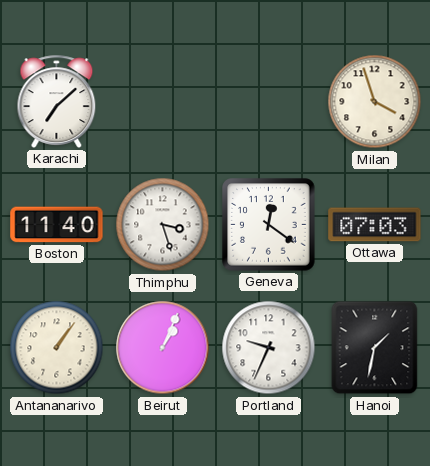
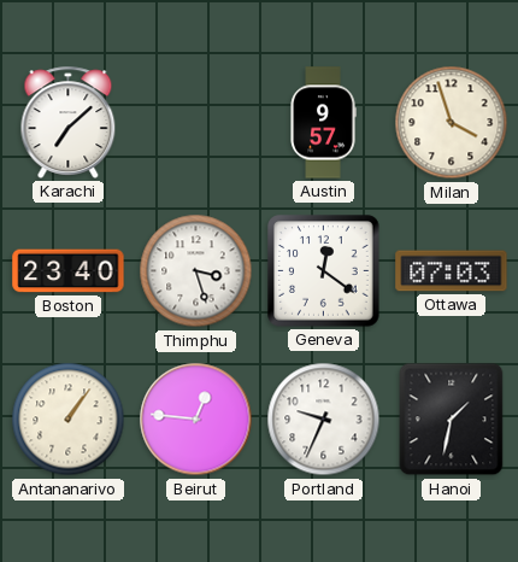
Austin: none -> 9:57
Boston: 11:40 -> 23:40
Beirut: 1:04 -> 12:46
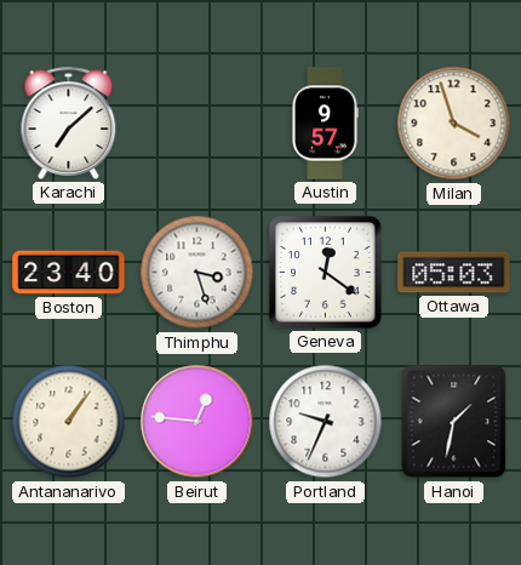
Ottawa: 07:03 -> 05:03
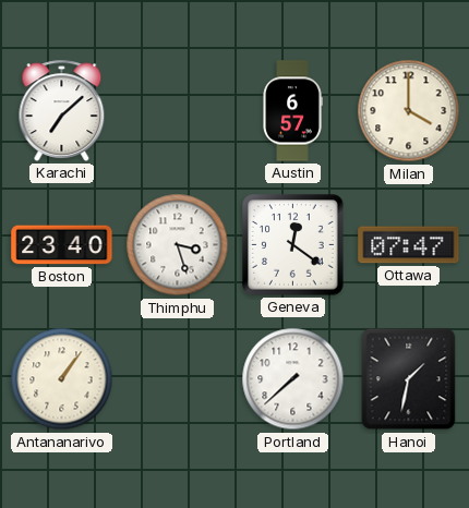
Austin: 9:57 -> 6:57
Milan: 3:57 -> 4:00
Ottawa: 05:03 -> 07:47
Beirut: 12:46 -> none
Portland: 9:34 -> 7:38
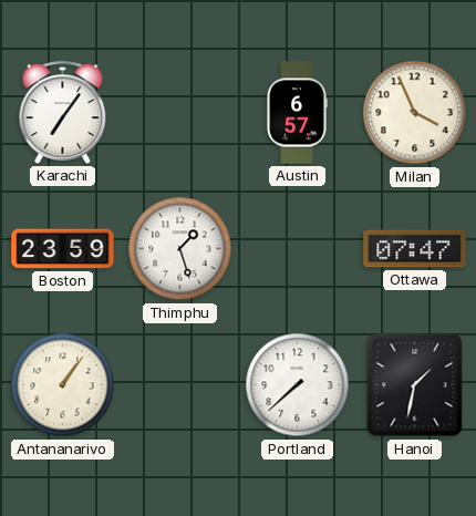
Karachi: 7:08 -> 7:06
Milan: 4:00 -> 3:56
Boston: 23:40 -> 23:59
Thimphu: 3:27 -> 1:27
Geneva: 12:21 -> none
